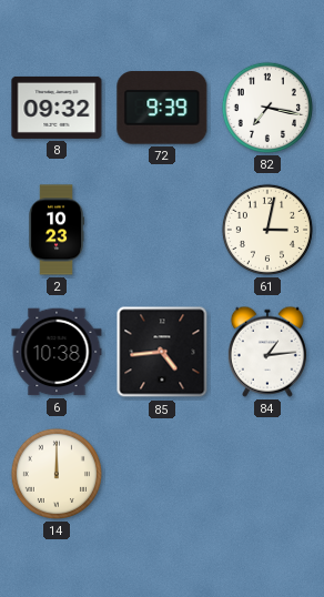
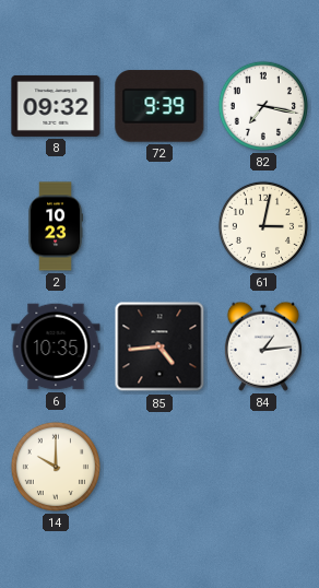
6: 10:38 -> 10:35
14: 12:00 -> 10:00
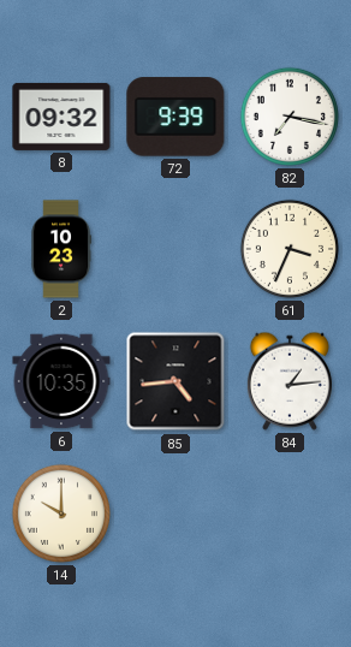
61: 3:02 -> 3:34
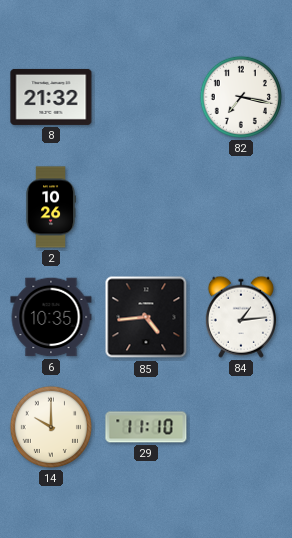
8: 09:32 -> 21:32
72: 9:39 -> none
2: 10:23 -> 10:26
61: 3:34 -> none
29: none -> 11:10
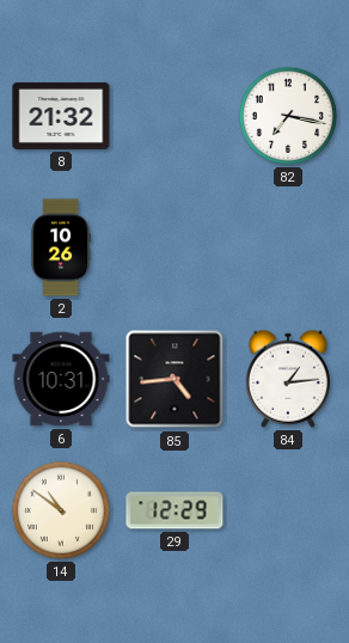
6: 10:35 -> 10:31
14: 10:00 -> 10:51
29: 11:10 -> 12:29
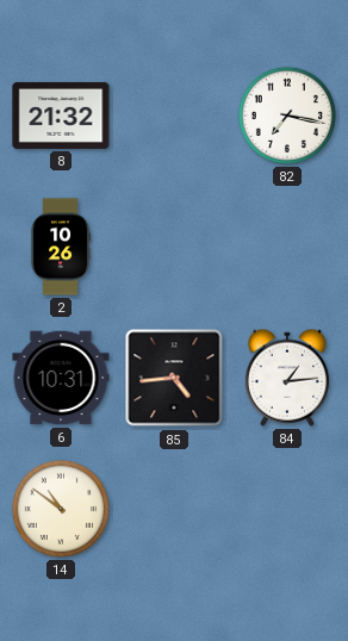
29: 12:29 -> none
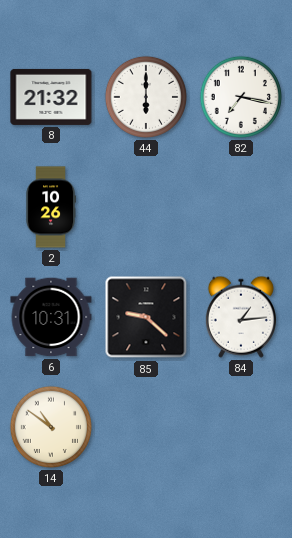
44: none -> 6:00
85: 4:44 -> 9:22
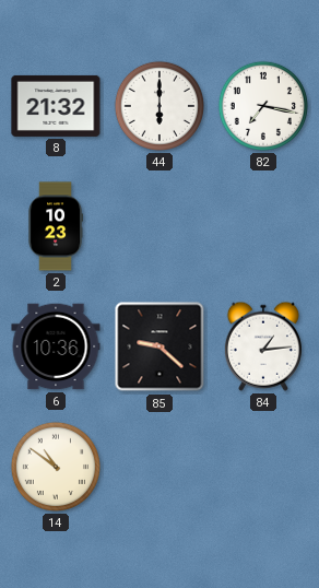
2: 10:26 -> 10:23
6: 10:31 -> 10:36
